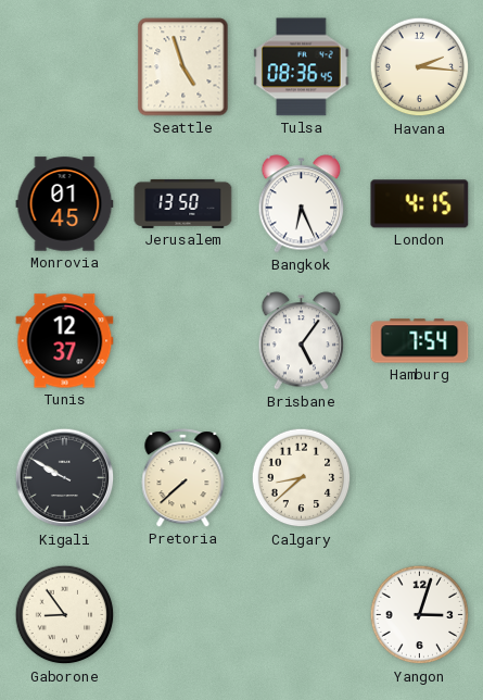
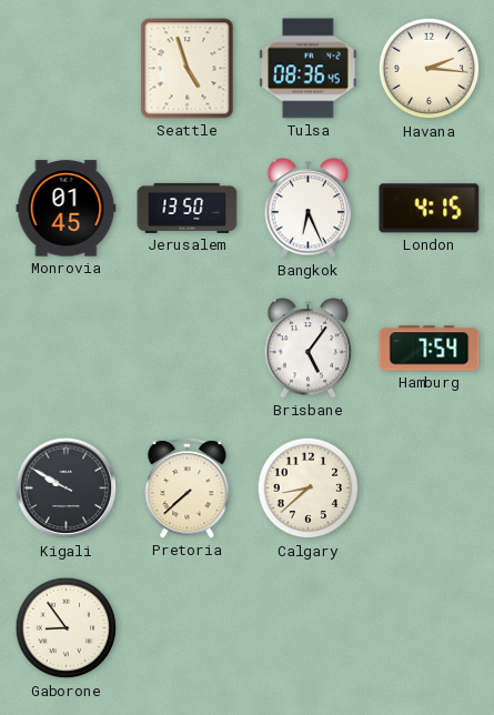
Tunis: 12:37 -> none
Yangon: 3:03 -> none
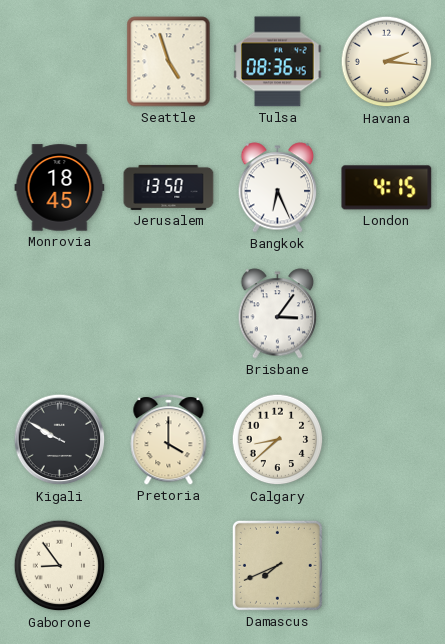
Monrovia: 01:45 -> 18:45
Brisbane: 5:06 -> 3:06
Hamburg: 7:54 -> none
Pretoria: 7:38 -> 4:00
Damascus: none -> 7:41
